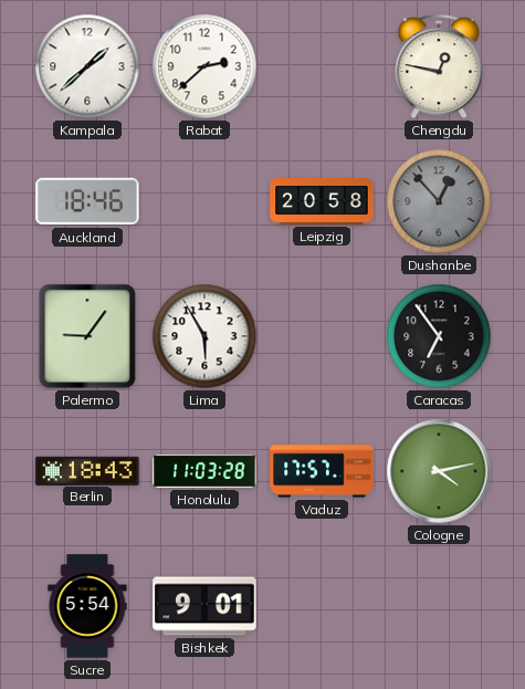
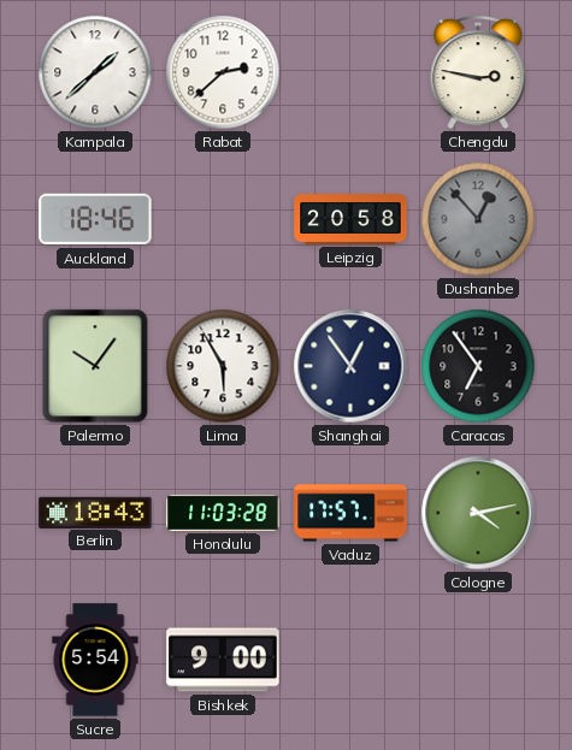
Chengdu: 12:47 -> 2:47
Palermo: 9:06 -> 10:06
Shanghai: none -> 12:54
Bishkek: 9:01 -> 9:00
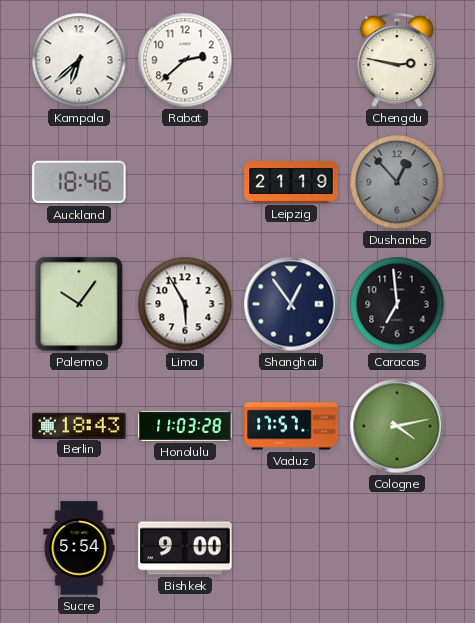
Kampala: 1:38 -> 6:38
Leipzig: 20:58 -> 21:19
Caracas: 6:54 -> 6:59
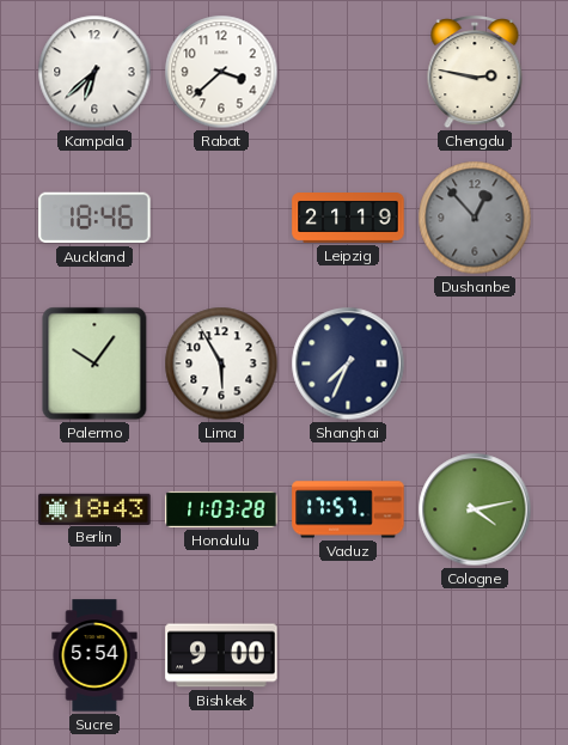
Rabat: 2:38 -> 3:38
Shanghai: 12:54 -> 7:34
Caracas: 6:59 -> none
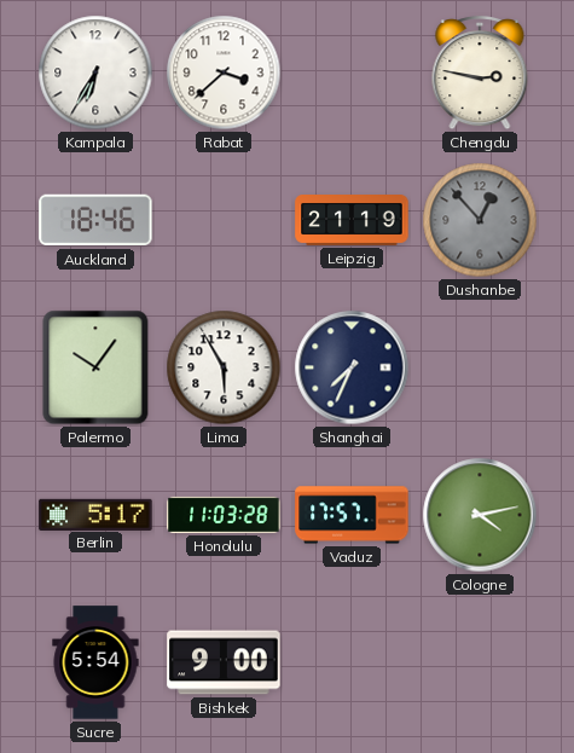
Kampala: 6:38 -> 6:35
Berlin: 18:43 -> 5:17
